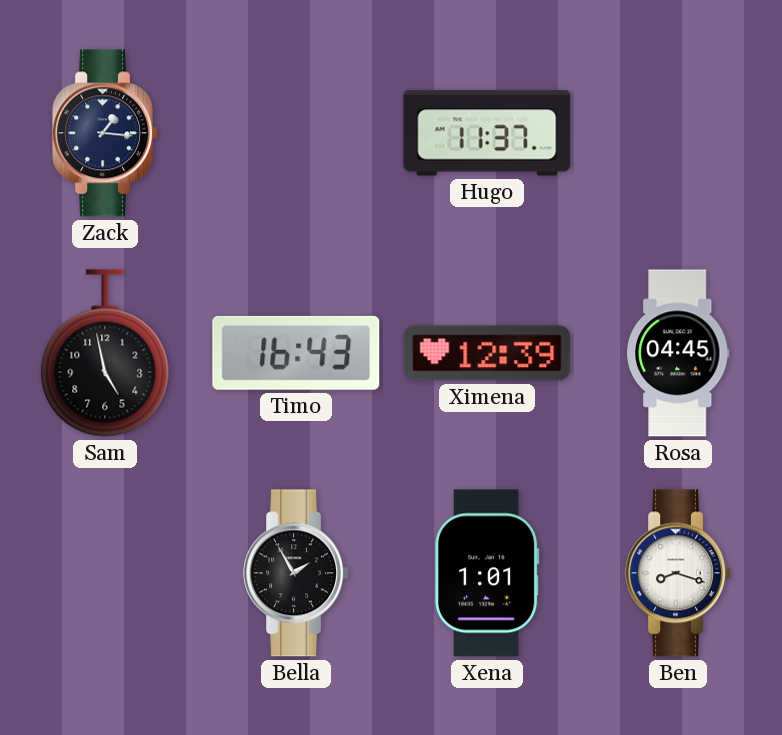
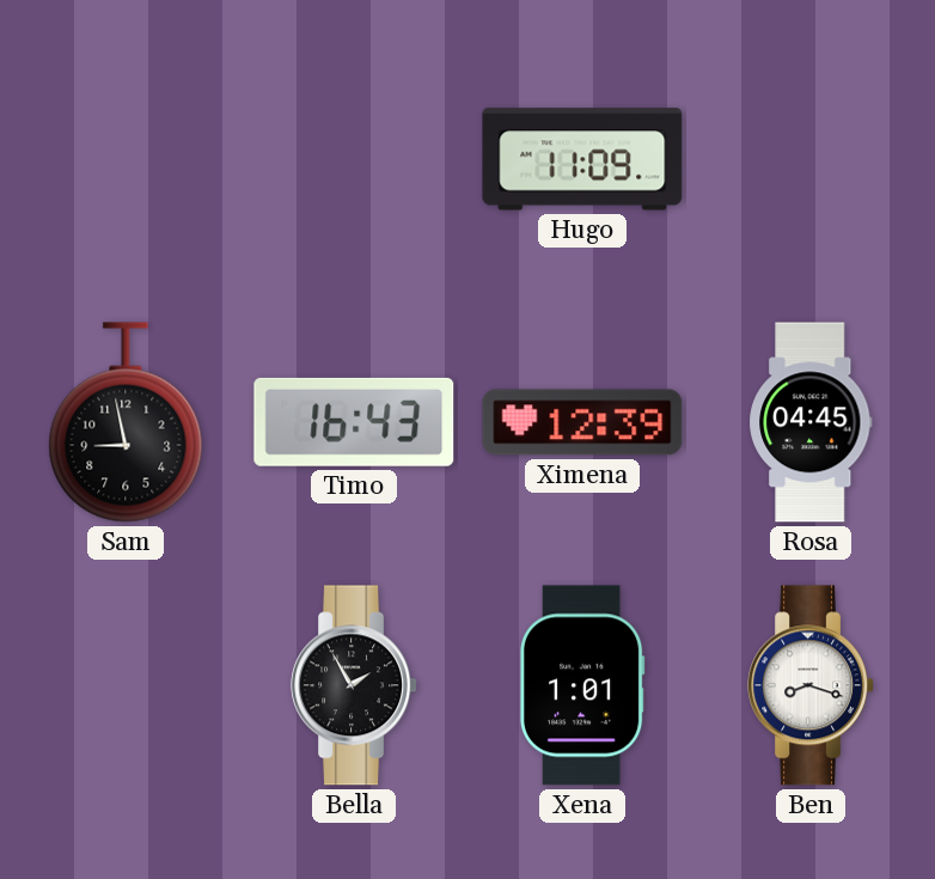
Zack: 1:16 -> none
Hugo: 11:37 -> 11:09
Sam: 4:58 -> 8:58
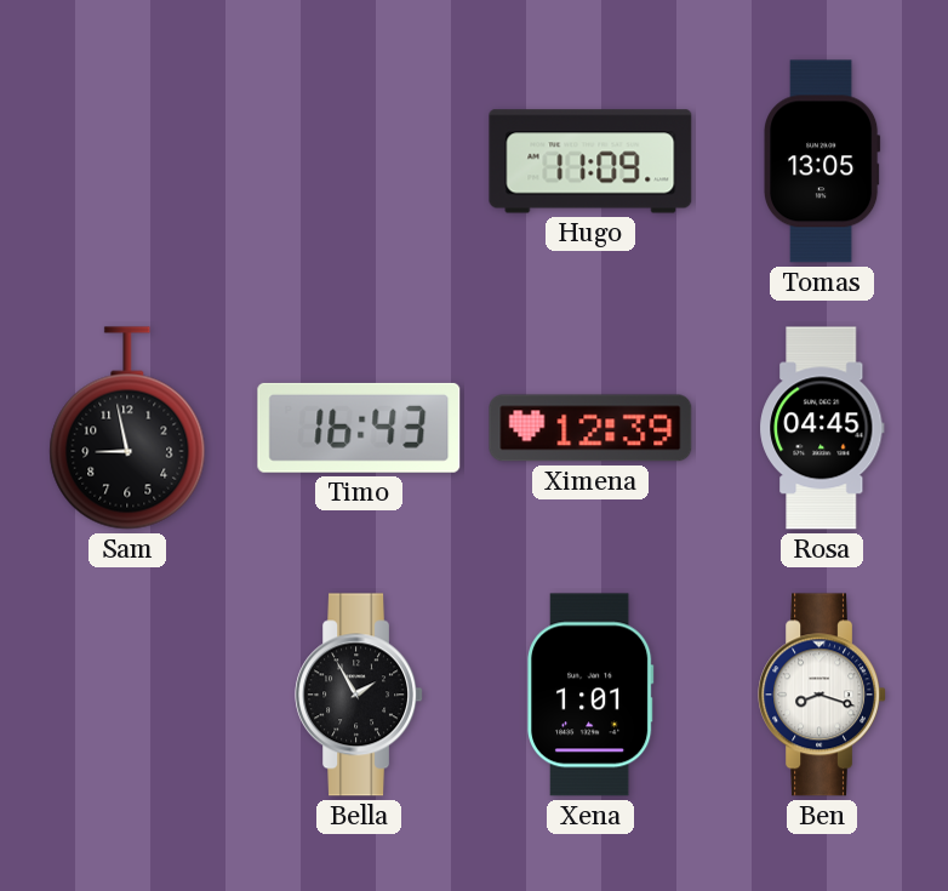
Tomas: none -> 13:05
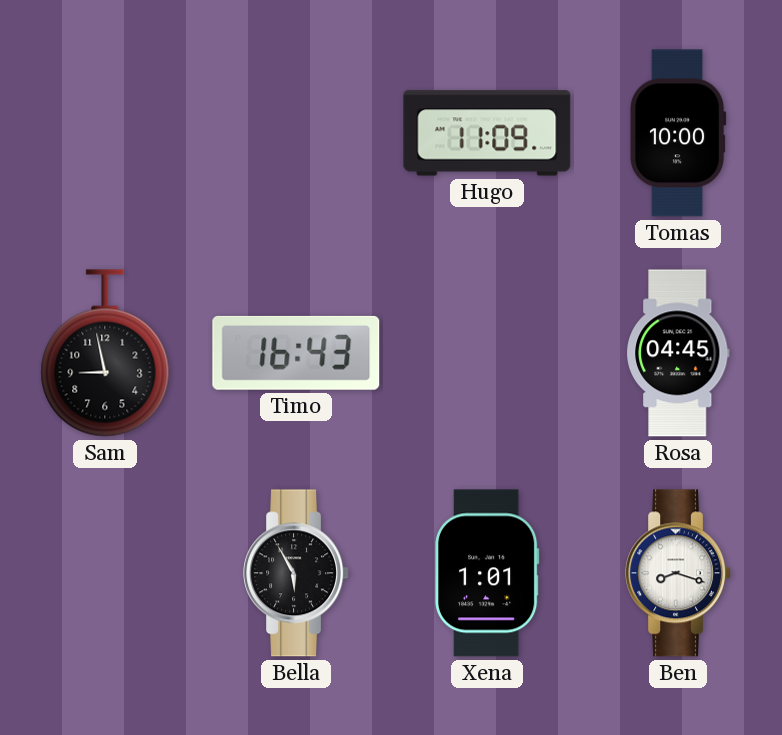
Tomas: 13:05 -> 10:00
Ximena: 12:39 -> none
Bella: 1:55 -> 5:55
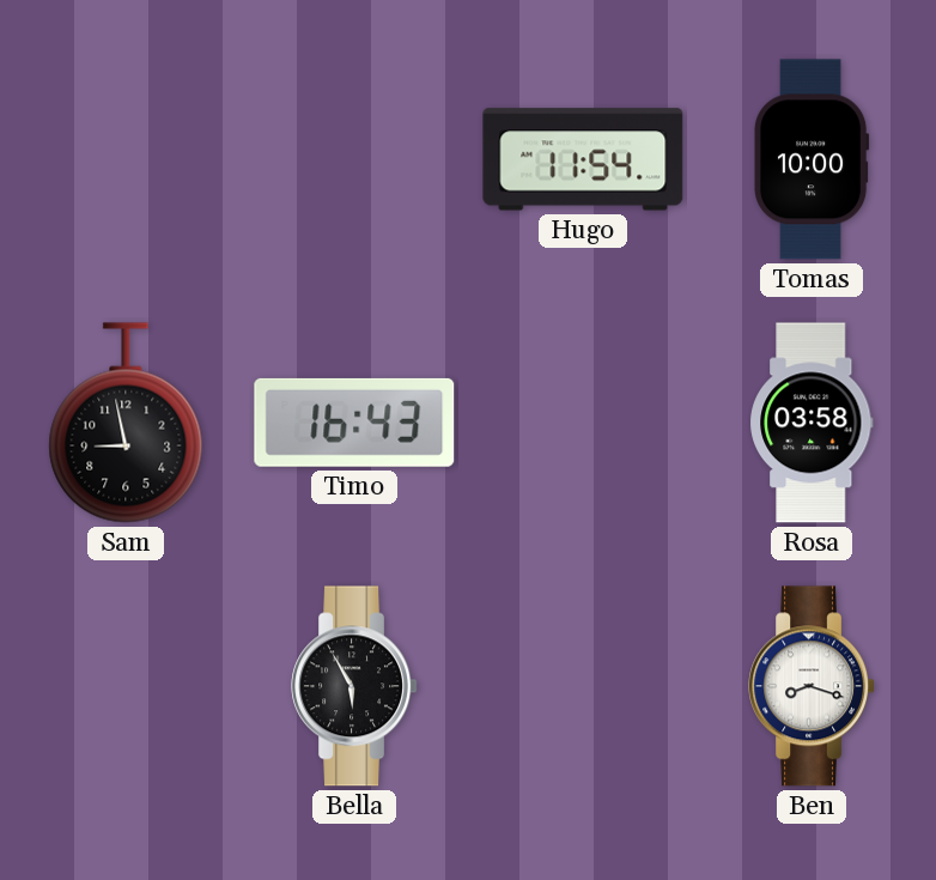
Hugo: 11:09 -> 11:54
Rosa: 04:45 -> 03:58
Xena: 1:01 -> none
